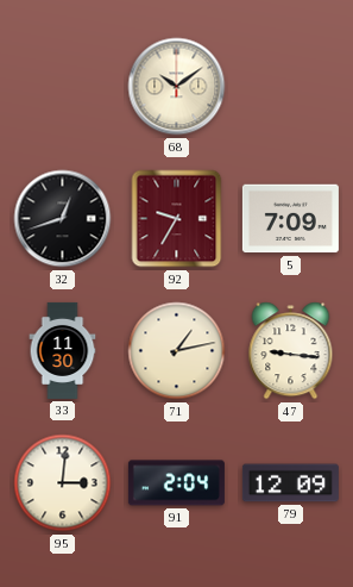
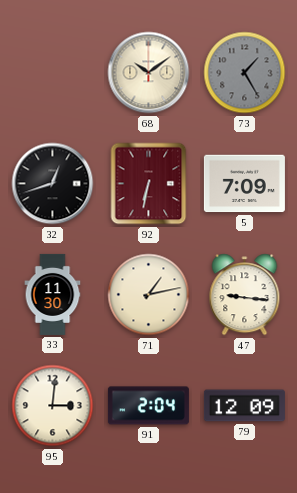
73: none -> 1:25
92: 9:35 -> 6:32
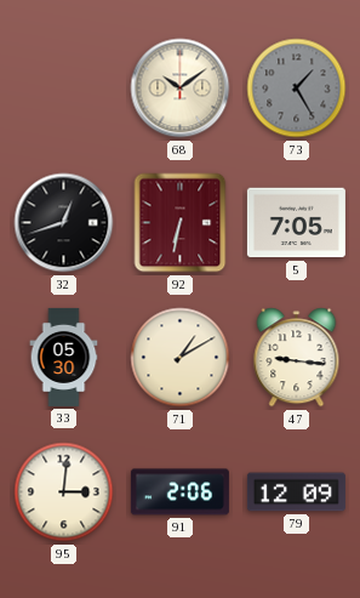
5: 7:09 -> 7:05
33: 11:30 -> 05:30
71: 1:13 -> 1:10
91: 2:04 -> 2:06
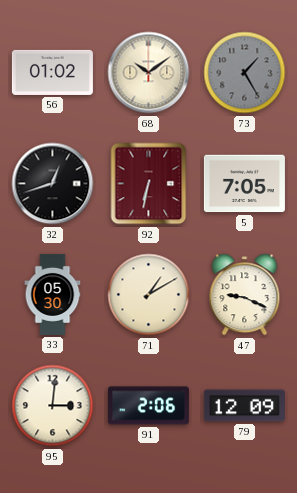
56: none -> 01:02
47: 9:16 -> 9:19
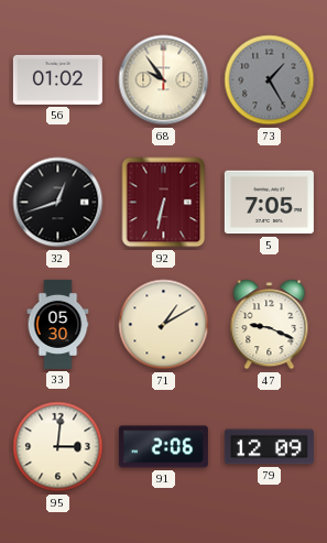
68: 10:09 -> 9:54
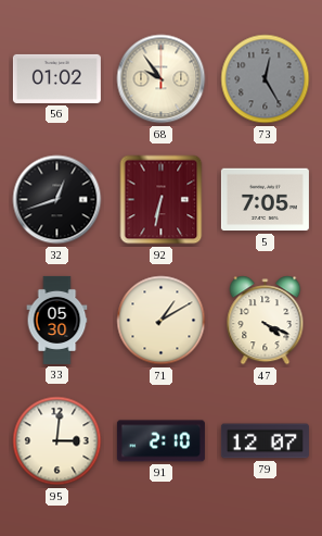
73: 1:25 -> 12:25
47: 9:19 -> 4:19
91: 2:06 -> 2:10
79: 12:09 -> 12:07
